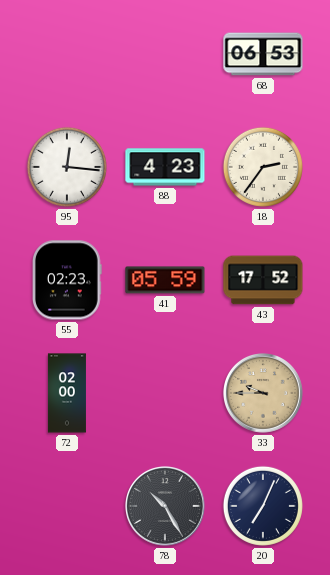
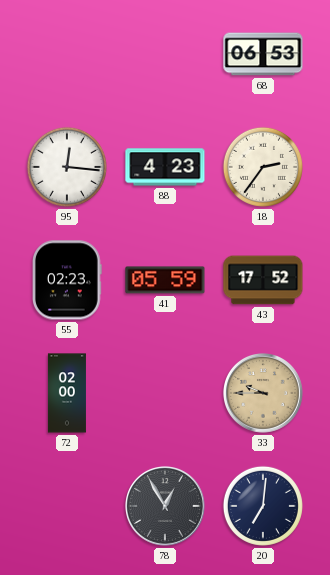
78: 10:25 -> 12:55
20: 7:04 -> 7:01
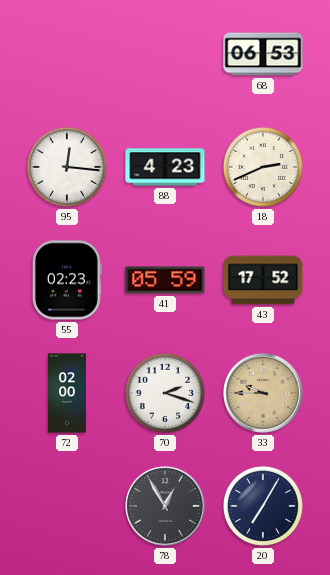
18: 2:36 -> 2:41
70: none -> 2:18
20: 7:01 -> 7:05
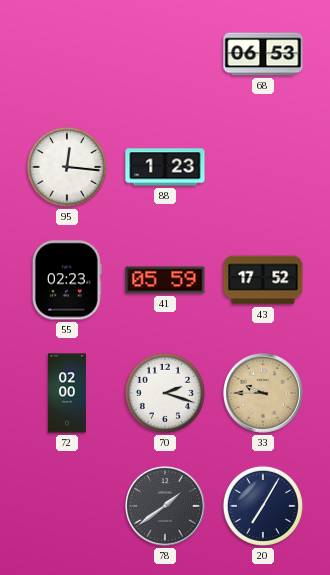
88: 4:23 -> 1:23
18: 2:41 -> none
78: 12:55 -> 1:39
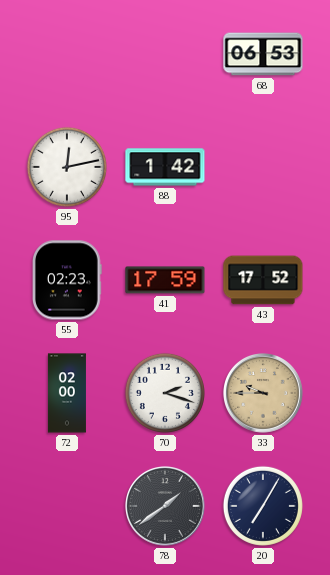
95: 12:16 -> 12:13
88: 1:23 -> 1:42
41: 05:59 -> 17:59
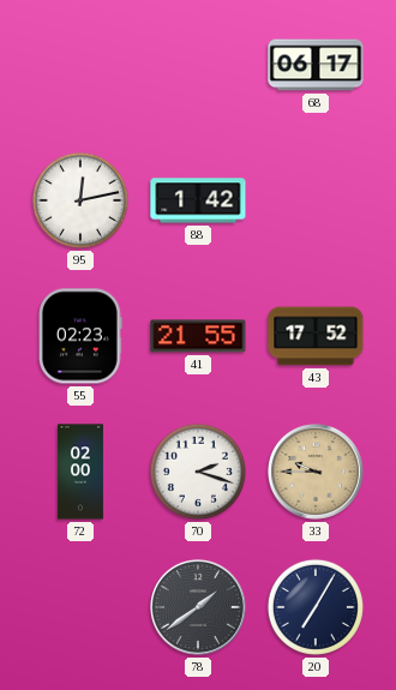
68: 06:53 -> 06:17
41: 17:59 -> 21:55
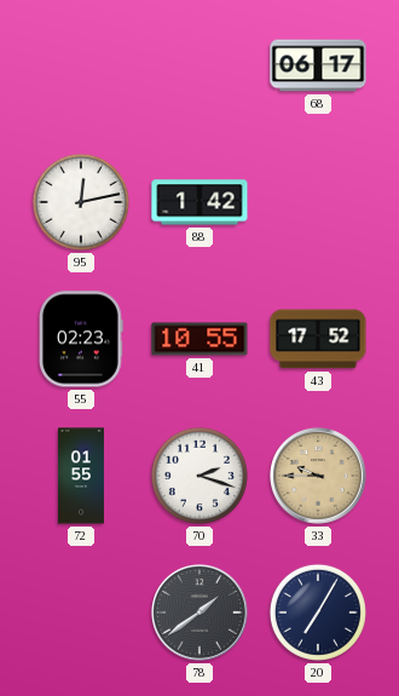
41: 21:55 -> 10:55
72: 02:00 -> 01:55
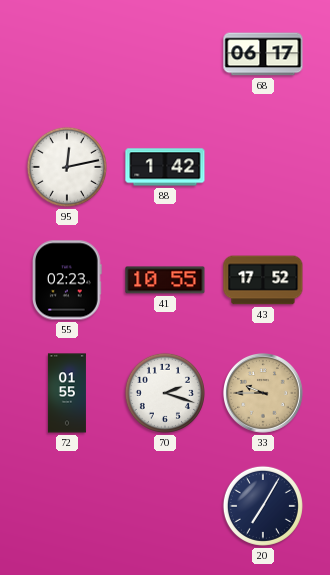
78: 1:39 -> none
